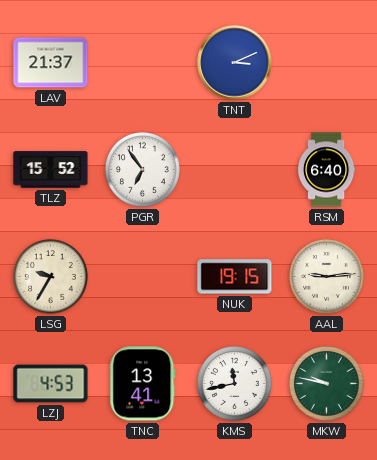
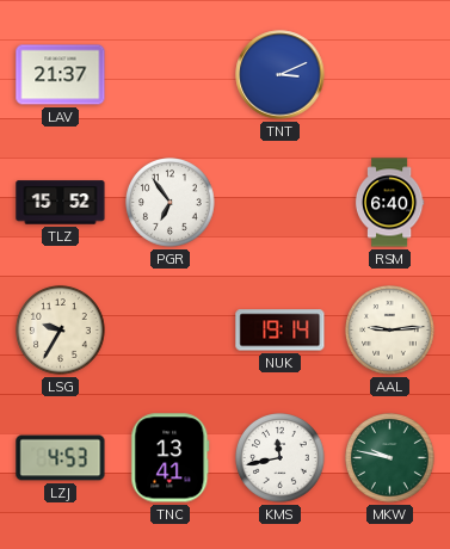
NUK: 19:15 -> 19:14
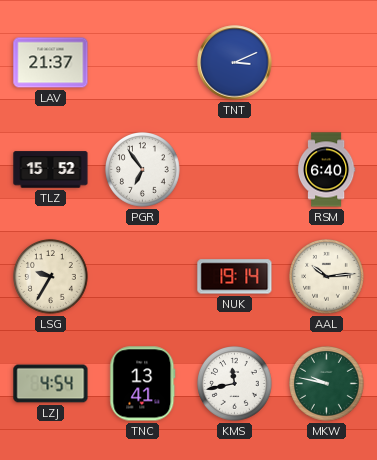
AAL: 9:14 -> 10:14
LZJ: 4:53 -> 4:54
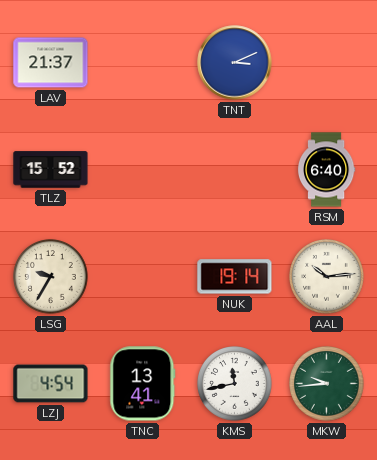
PGR: 6:54 -> none
MKW: 9:47 -> 9:44
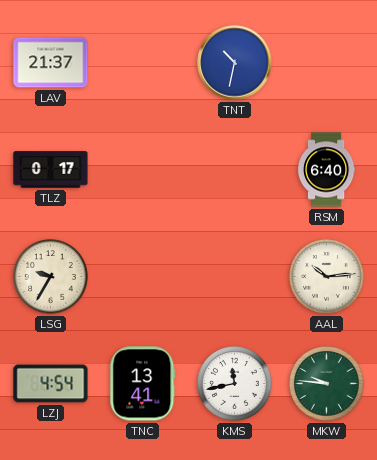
TNT: 3:11 -> 10:32
TLZ: 15:52 -> 0:17
NUK: 19:14 -> none
MKW: 9:44 -> 9:46
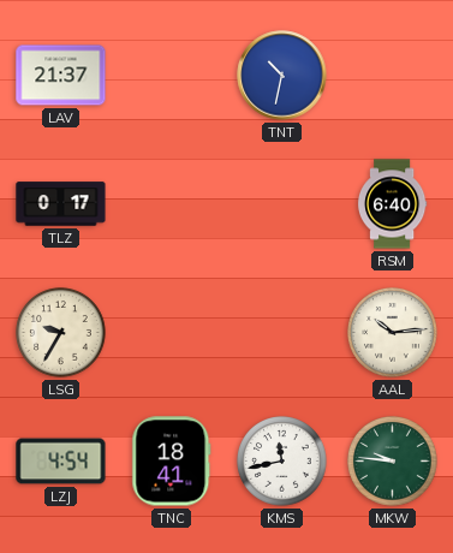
TNC: 13:41 -> 18:41
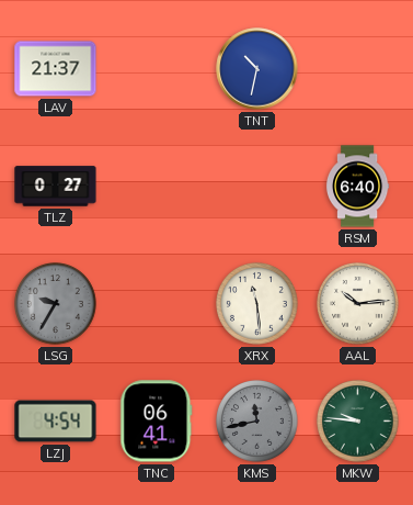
TLZ: 0:17 -> 0:27
LSG dial: cream -> grey
XRX: none -> 11:29
TNC: 18:41 -> 06:41
KMS dial: white -> grey
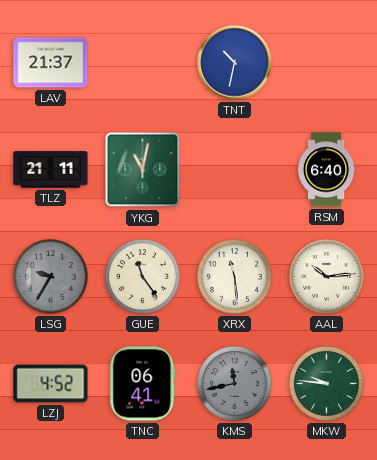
TLZ: 0:27 -> 21:11
YKG: none -> 11:02
GUE: none -> 11:24
LZJ: 4:54 -> 4:52
